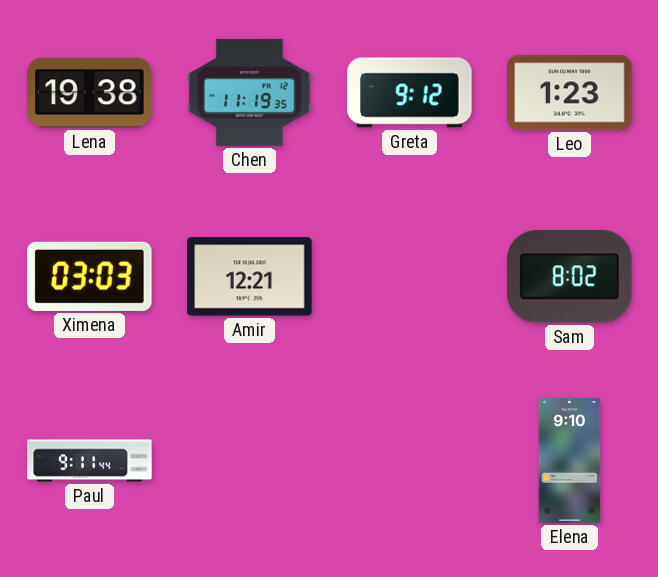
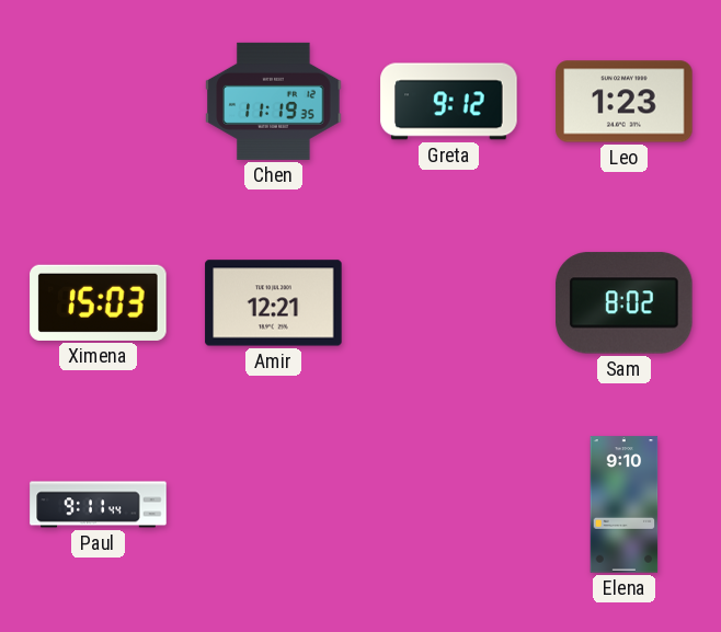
Lena: 19:38 -> none
Ximena: 03:03 -> 15:03
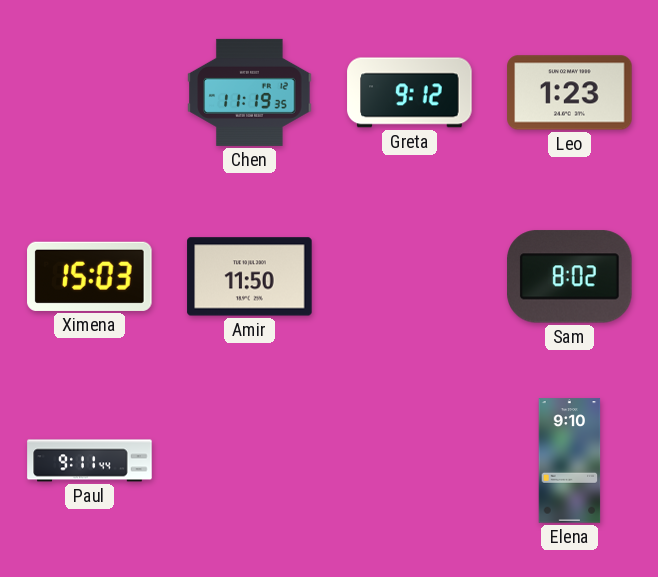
Amir: 12:21 -> 11:50
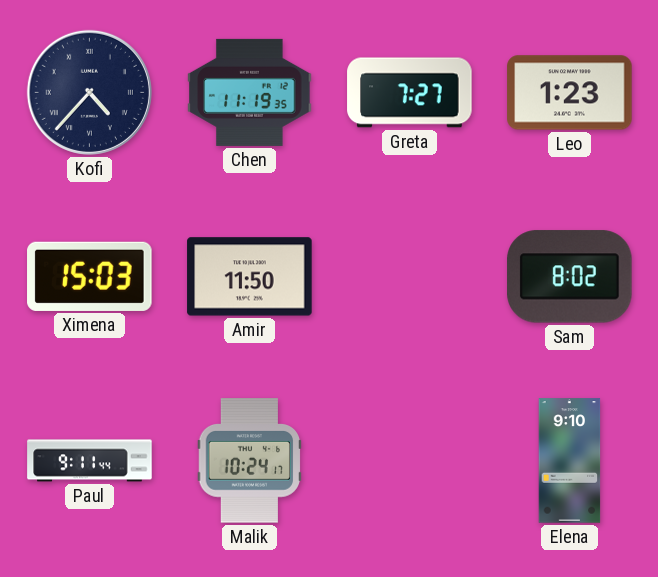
Kofi: none -> 4:37
Greta: 9:12 -> 7:27
Malik: none -> 10:24
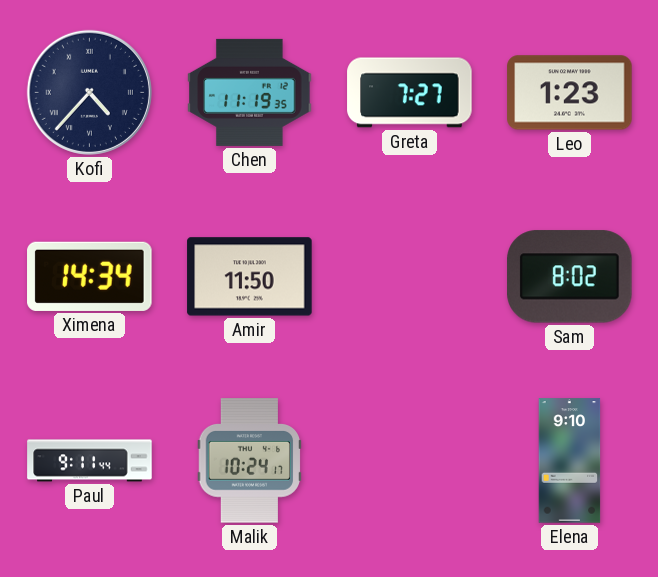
Ximena: 15:03 -> 14:34
